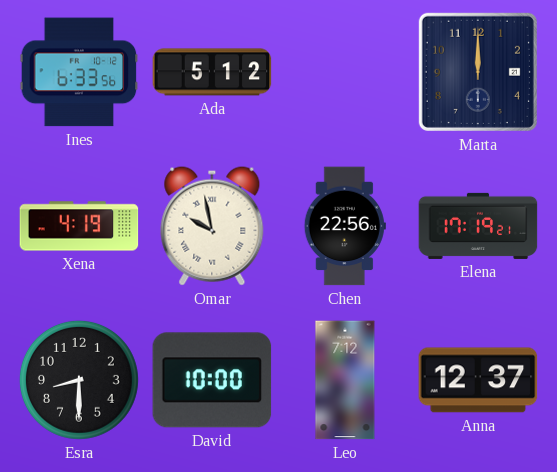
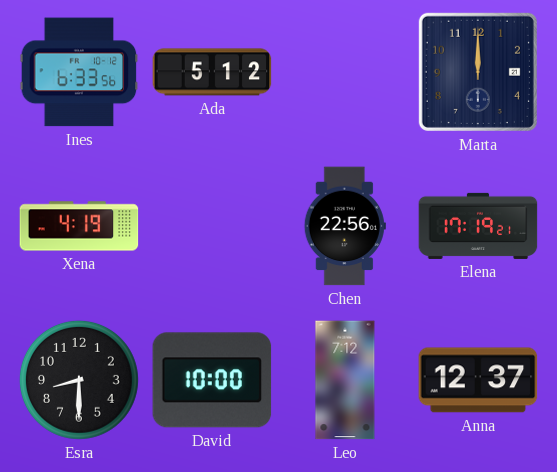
Omar: 9:58 -> none
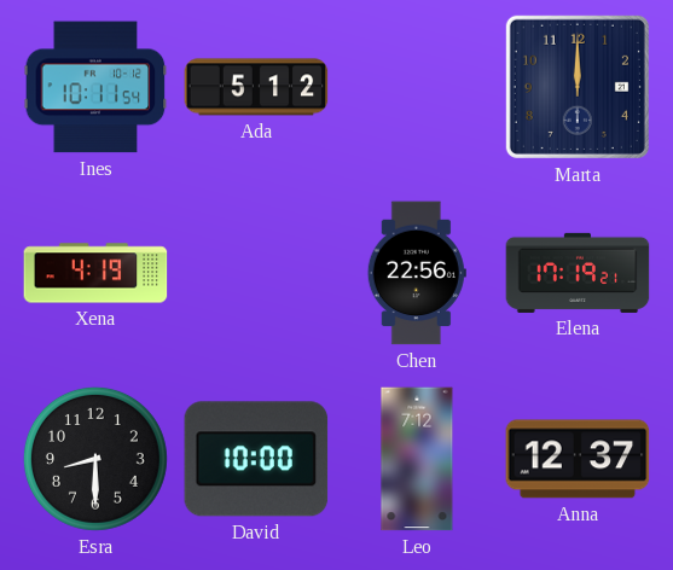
Ines: 6:33 -> 10:11
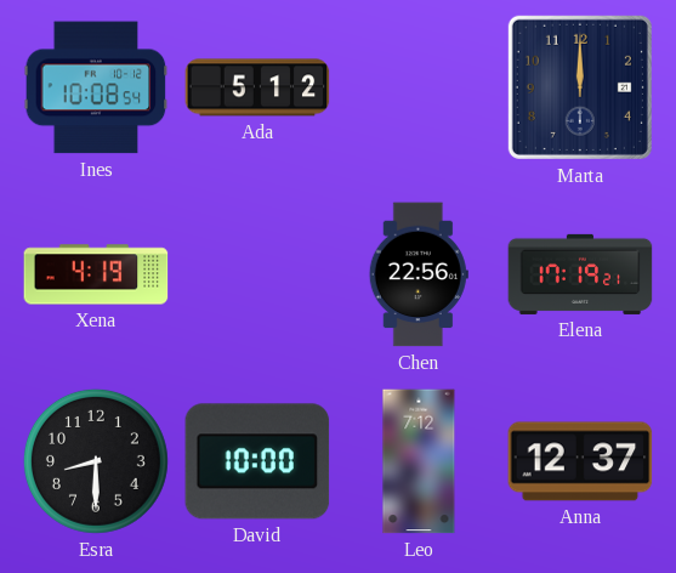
Ines: 10:11 -> 10:08
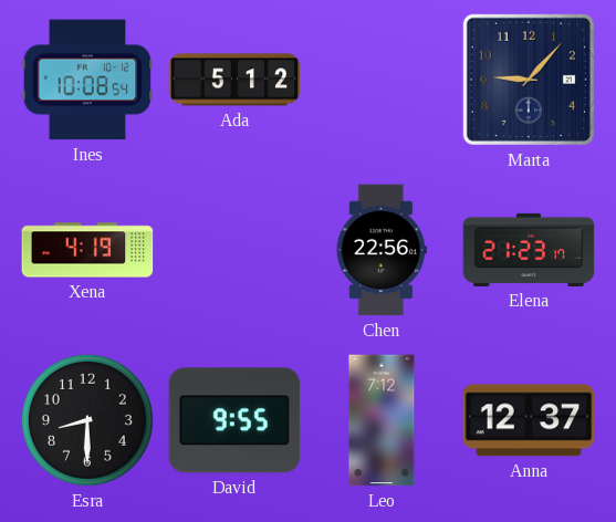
Marta: 12:00 -> 9:07
Elena: 17:19 -> 21:23
David: 10:00 -> 9:55
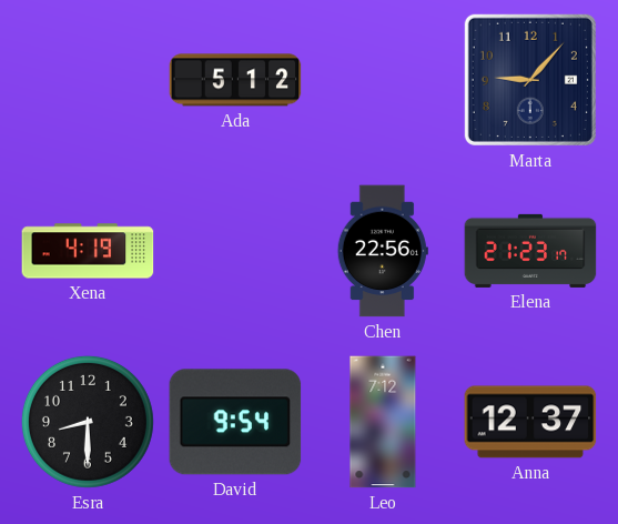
Ines: 10:08 -> none
David: 9:55 -> 9:54
